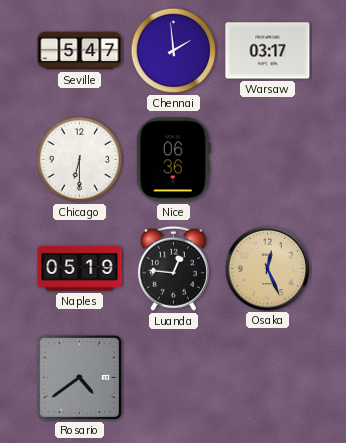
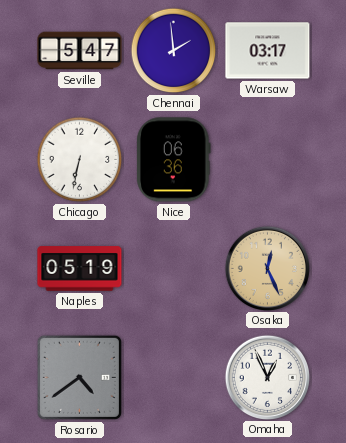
Chicago: 6:30 -> 6:32
Luanda: 12:46 -> none
Omaha: none -> 12:56
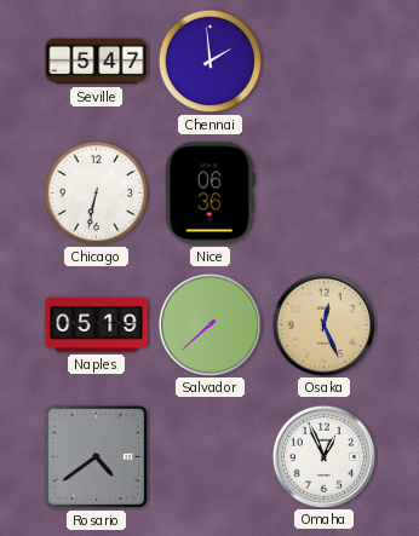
Warsaw: 03:17 -> none
Salvador: none -> 7:38
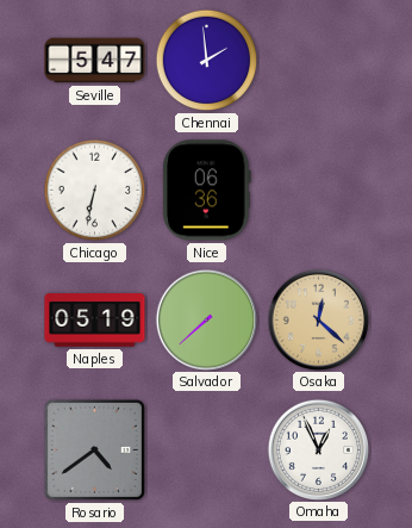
Osaka: 12:26 -> 12:22
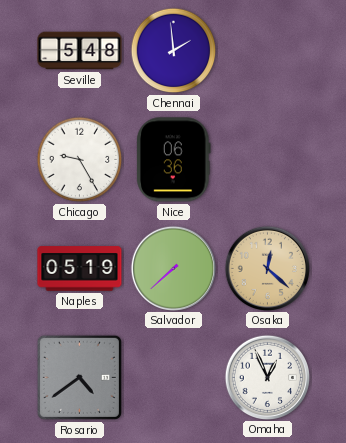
Seville: 5:47 -> 5:48
Chicago: 6:32 -> 9:25
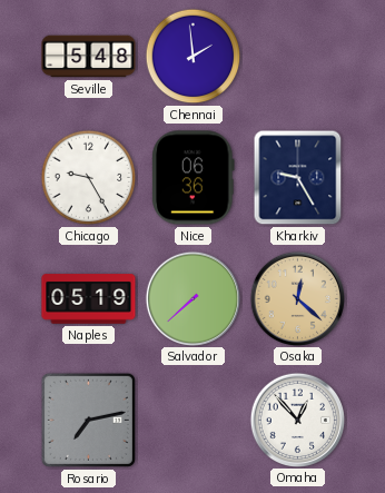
Kharkiv: none -> 9:25
Rosario: 4:39 -> 7:13
Omaha: 12:56 -> 12:53
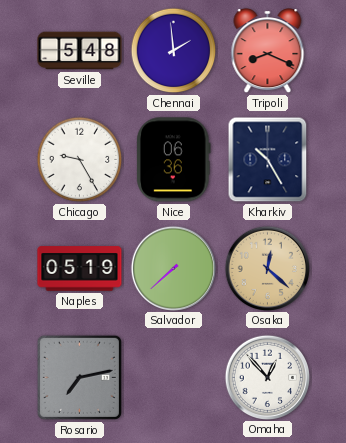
Tripoli: none -> 8:19
Kharkiv: 9:25 -> 10:25
